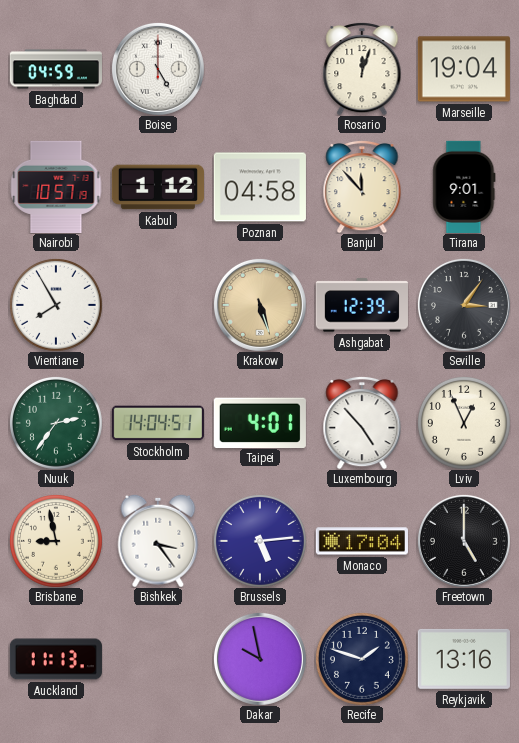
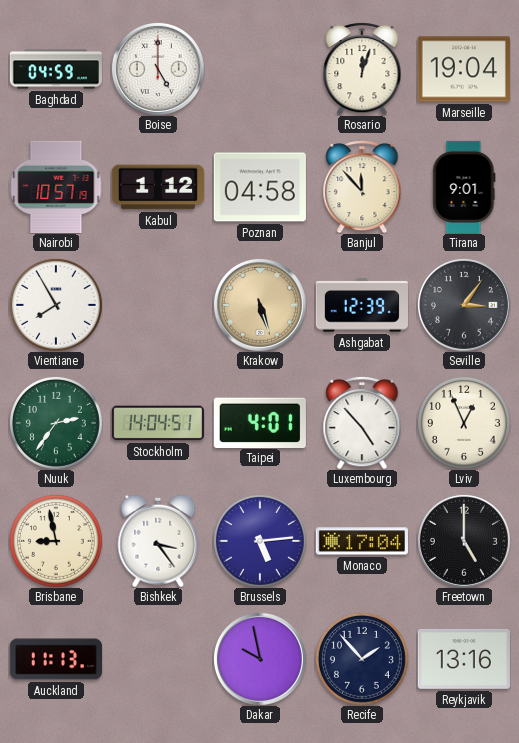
Recife: 1:48 -> 1:53
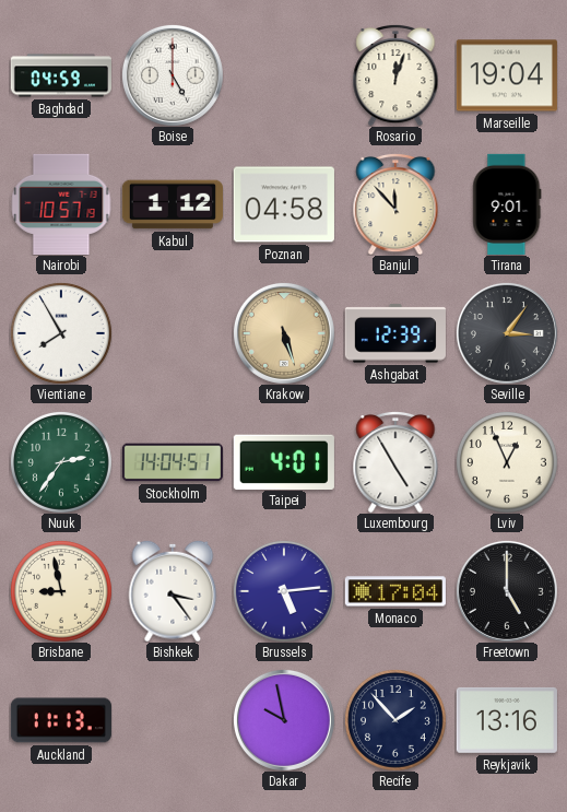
Luxembourg: 4:53 -> 4:55
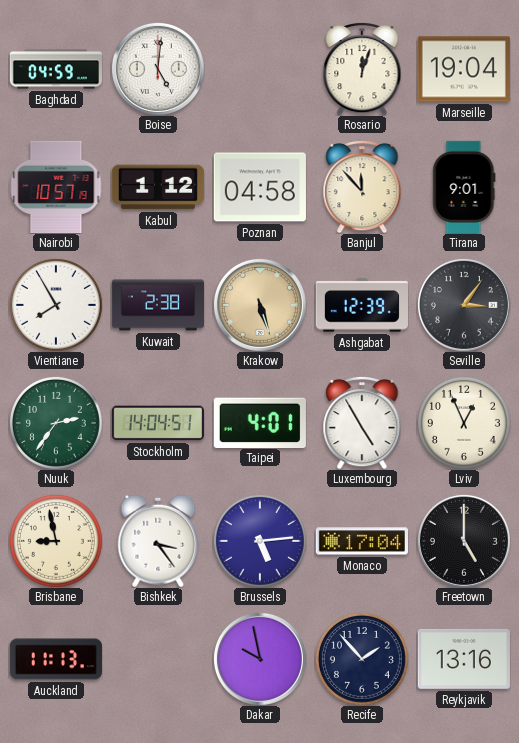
Boise: 5:00 -> 5:01
Kuwait: none -> 2:38
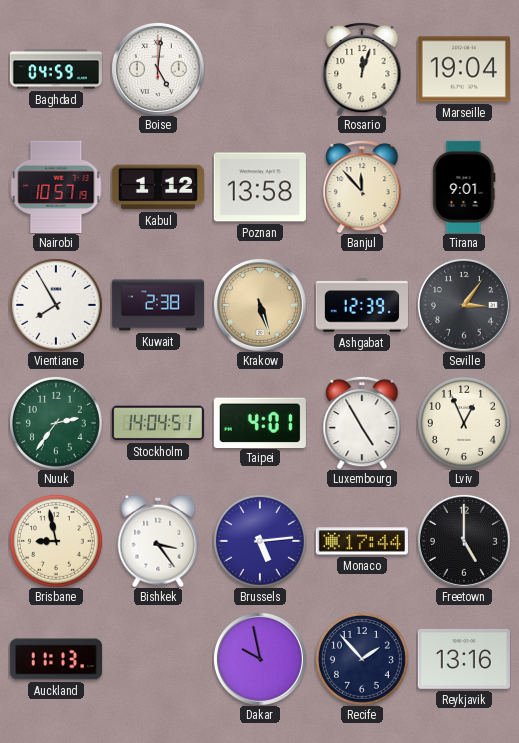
Poznan: 04:58 -> 13:58
Monaco: 17:04 -> 17:44
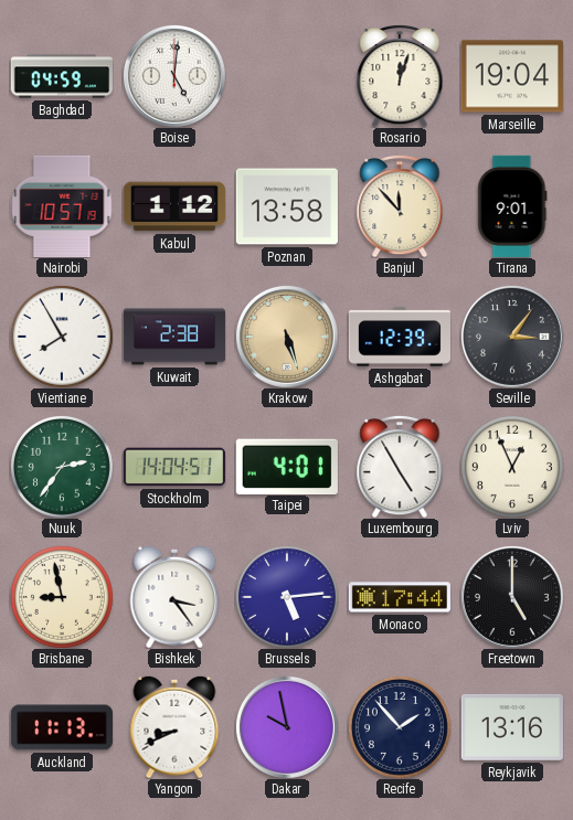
Yangon: none -> 8:41
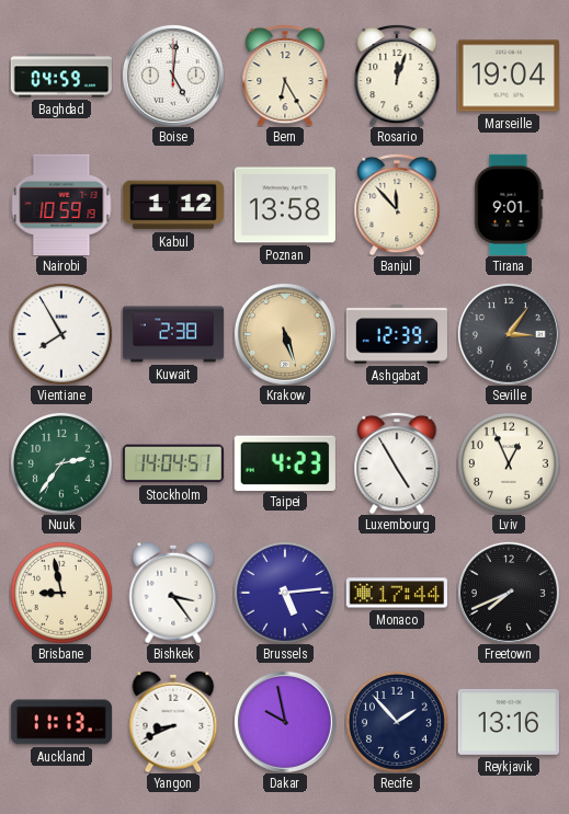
Bern: none -> 6:25
Nairobi: 10:57 -> 10:59
Taipei: 4:01 -> 4:23
Freetown: 5:00 -> 7:41
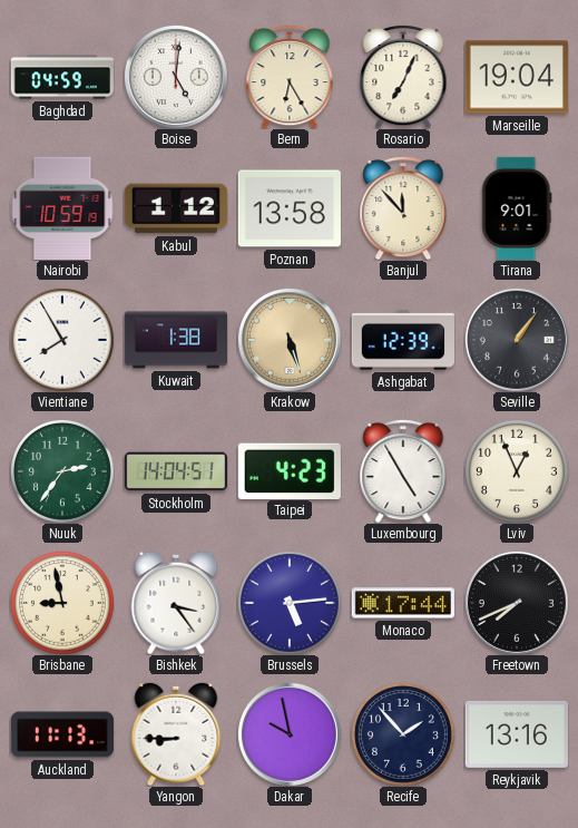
Rosario: 12:03 -> 7:04
Kuwait: 2:38 -> 1:38
Seville: 3:06 -> 1:06
Yangon: 8:41 -> 8:45
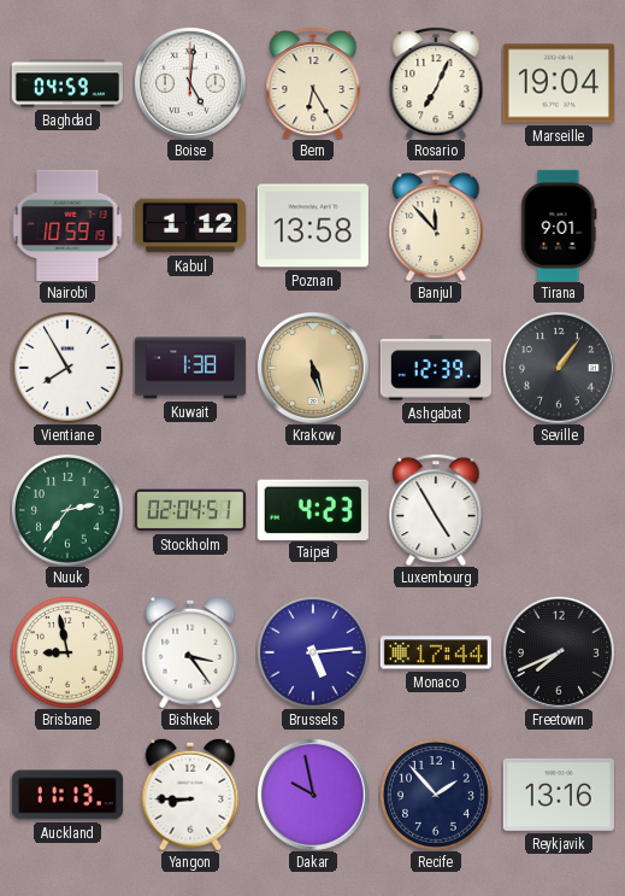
Stockholm: 14:04 -> 02:04
Lviv: 12:56 -> none
